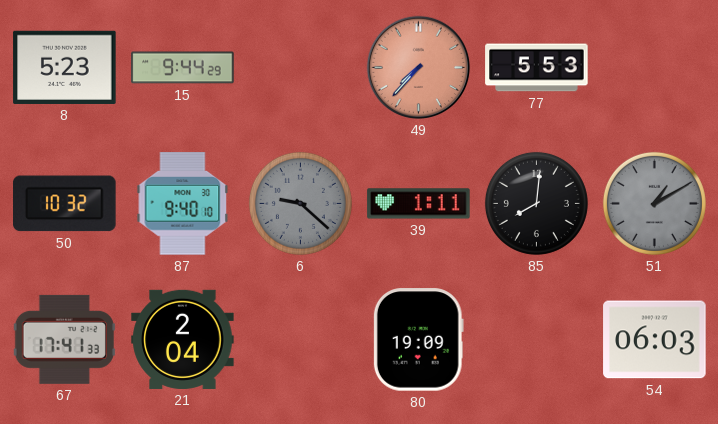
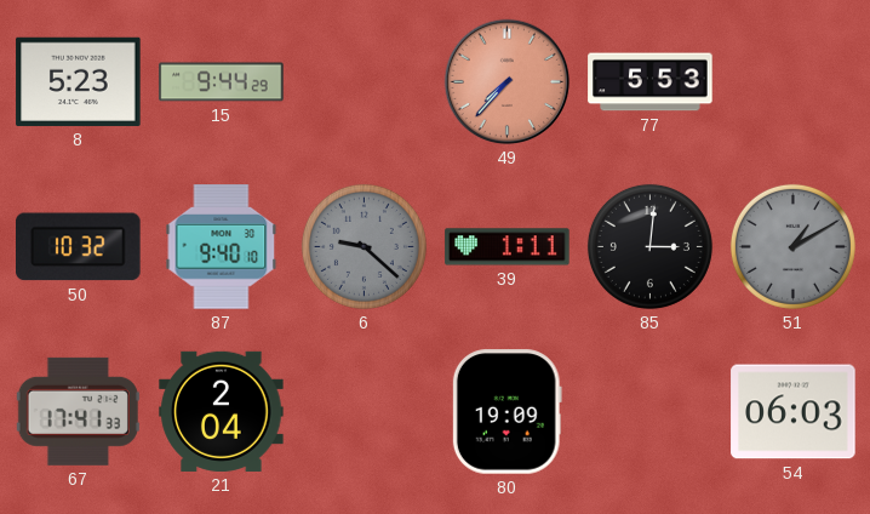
85: 8:01 -> 3:01
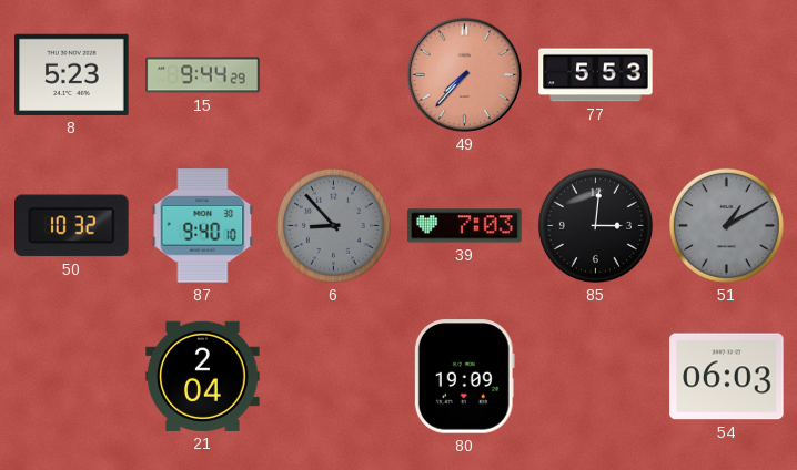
6: 9:22 -> 8:53
39: 1:11 -> 7:03
67: 17:41 -> none
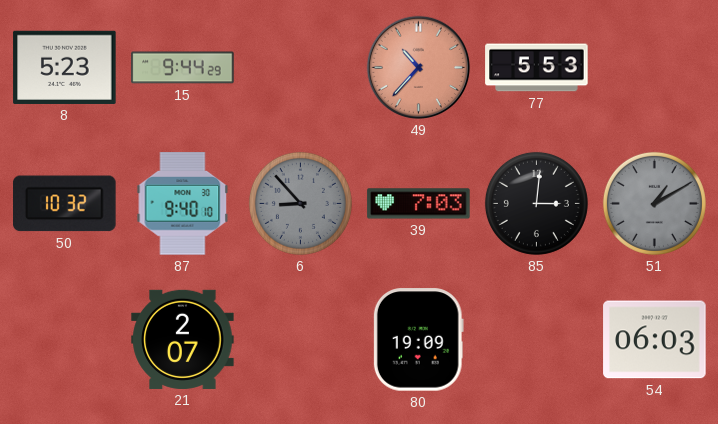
49: 7:37 -> 10:37
21: 2:04 -> 2:07
